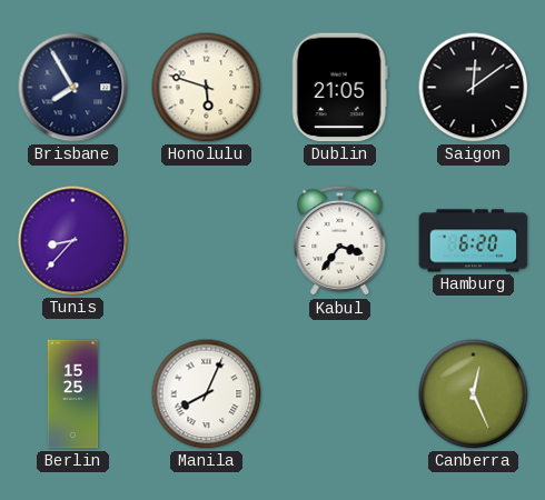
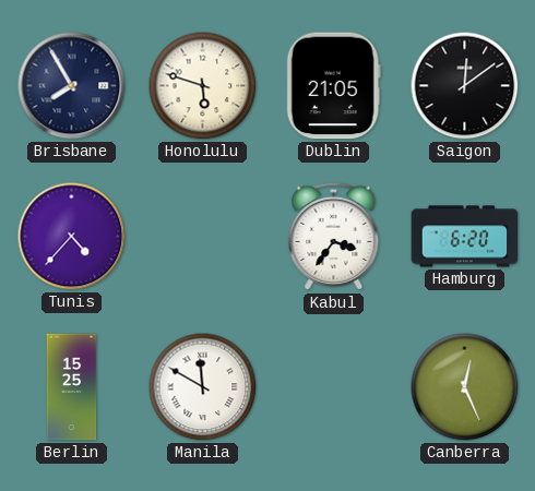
Tunis: 8:37 -> 4:37
Manila: 8:04 -> 11:50
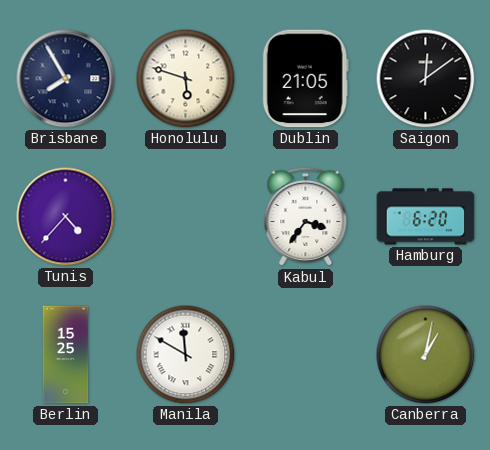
Canberra: 12:26 -> 1:02
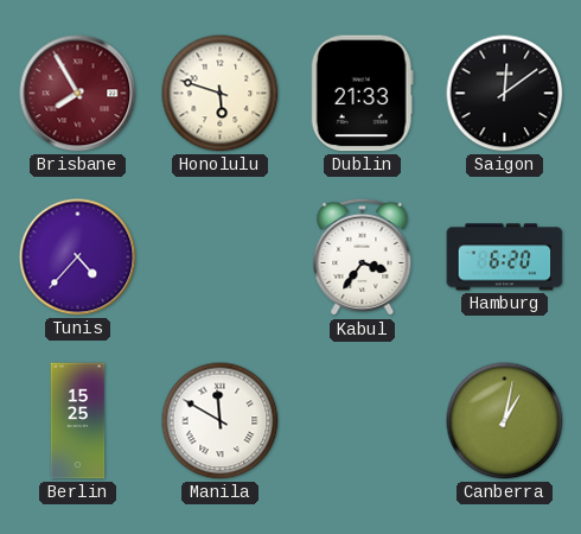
Brisbane dial: navy -> burgundy
Dublin: 21:05 -> 21:33
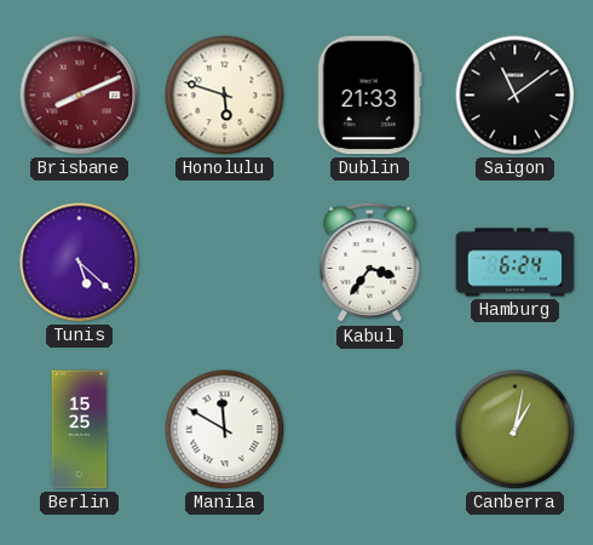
Brisbane: 7:55 -> 8:11
Saigon: 12:09 -> 11:09
Tunis: 4:37 -> 5:22
Hamburg: 6:20 -> 6:24
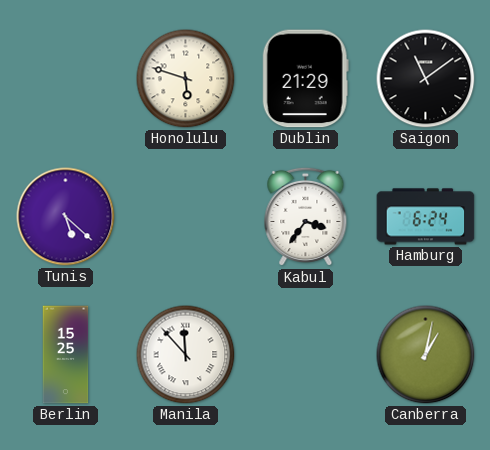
Brisbane: 8:11 -> none
Dublin: 21:33 -> 21:29
Manila: 11:50 -> 11:53
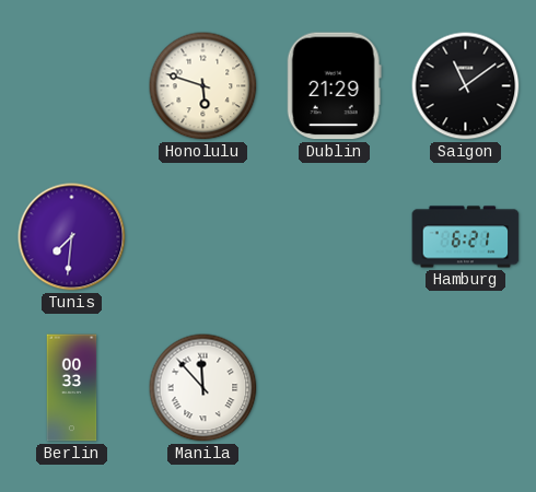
Tunis: 5:22 -> 7:31
Kabul: 3:36 -> none
Hamburg: 6:24 -> 6:21
Berlin: 15:25 -> 00:33
Canberra: 1:02 -> none
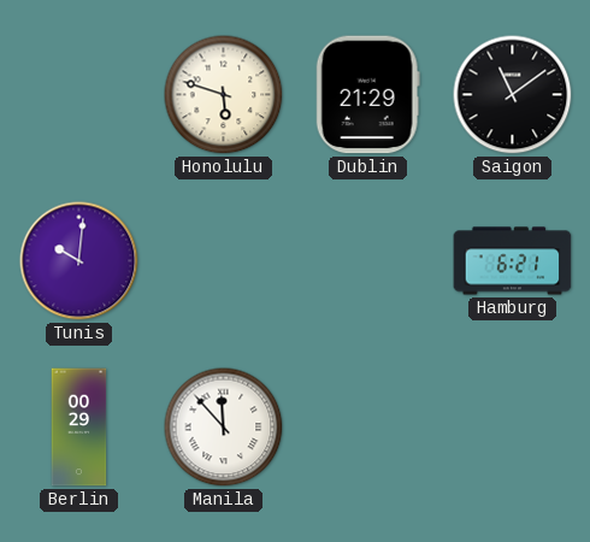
Tunis: 7:31 -> 10:01
Berlin: 00:33 -> 00:29
